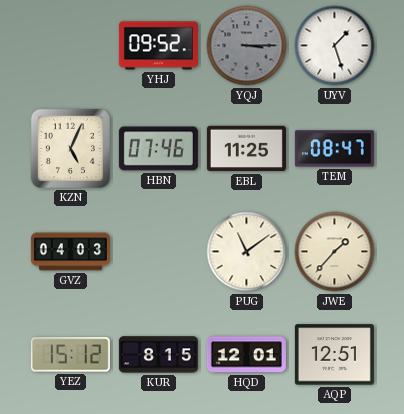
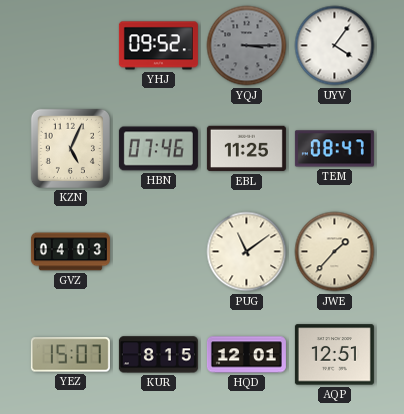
UYV: 1:27 -> 4:06
YEZ: 15:12 -> 15:07
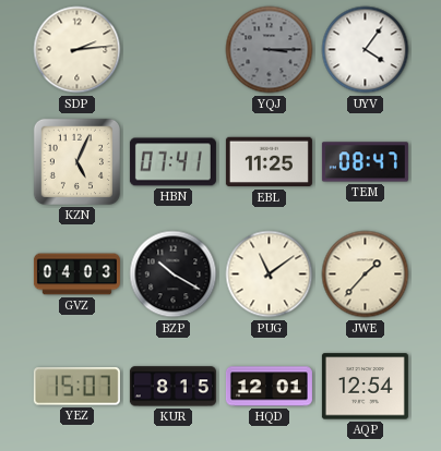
SDP: none -> 2:14
YHJ: 09:52 -> none
HBN: 07:46 -> 07:41
BZP: none -> 10:20
AQP: 12:51 -> 12:54
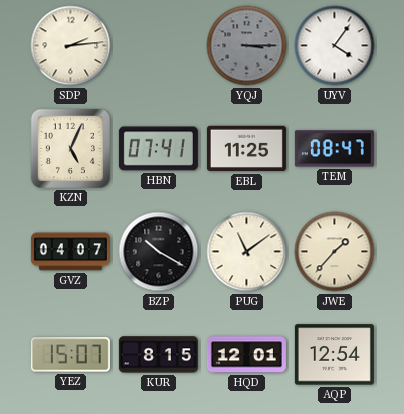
GVZ: 04:03 -> 04:07
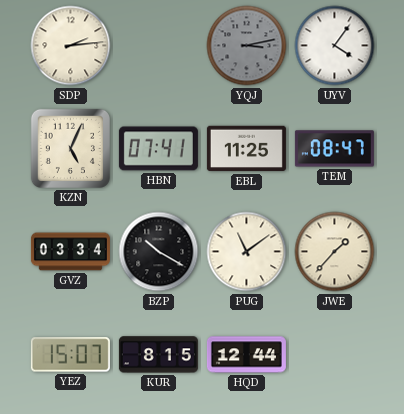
YQJ: 3:15 -> 3:13
GVZ: 04:07 -> 03:34
HQD: 12:01 -> 12:44
AQP: 12:54 -> none
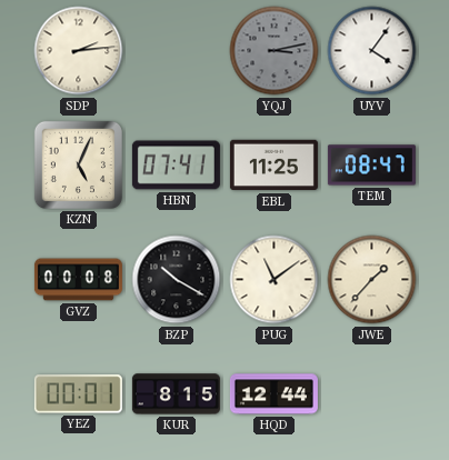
GVZ: 03:34 -> 00:08
YEZ: 15:07 -> 00:01
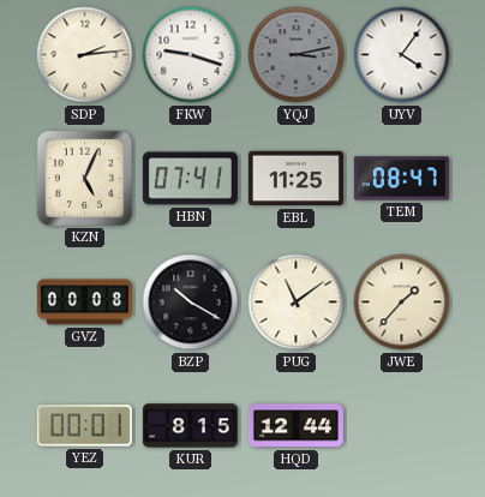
FKW: none -> 9:18
